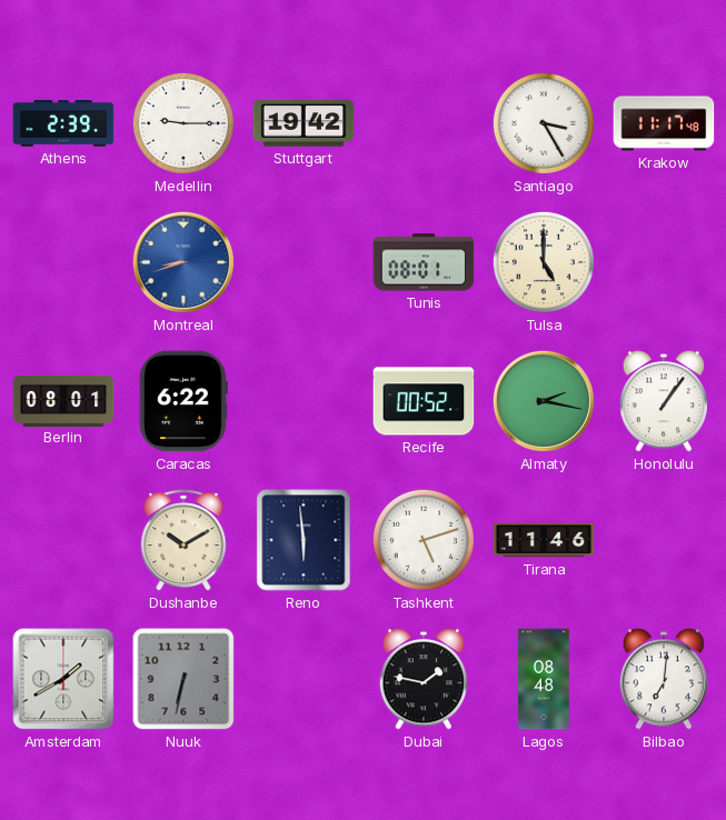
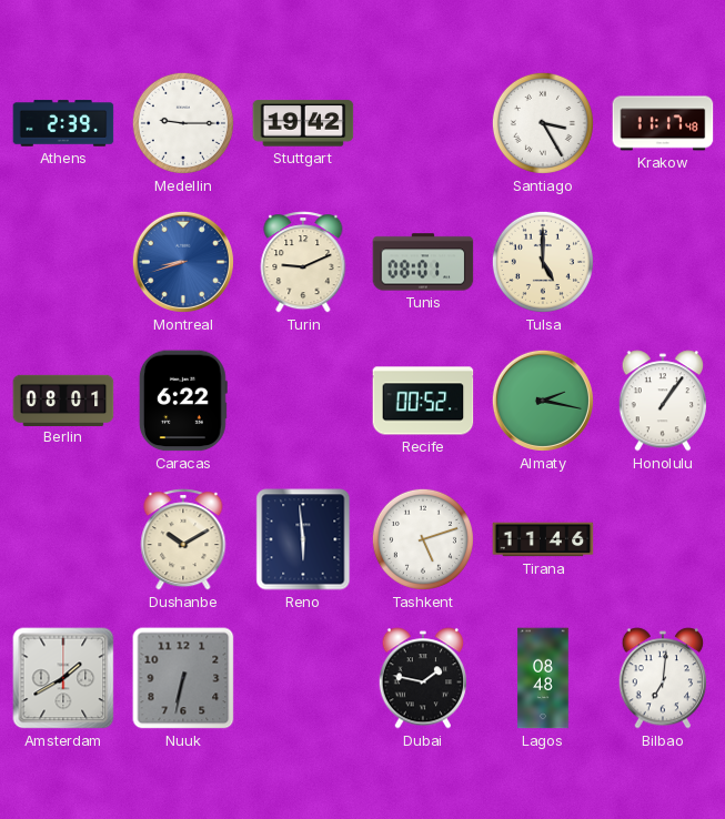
Turin: none -> 9:11
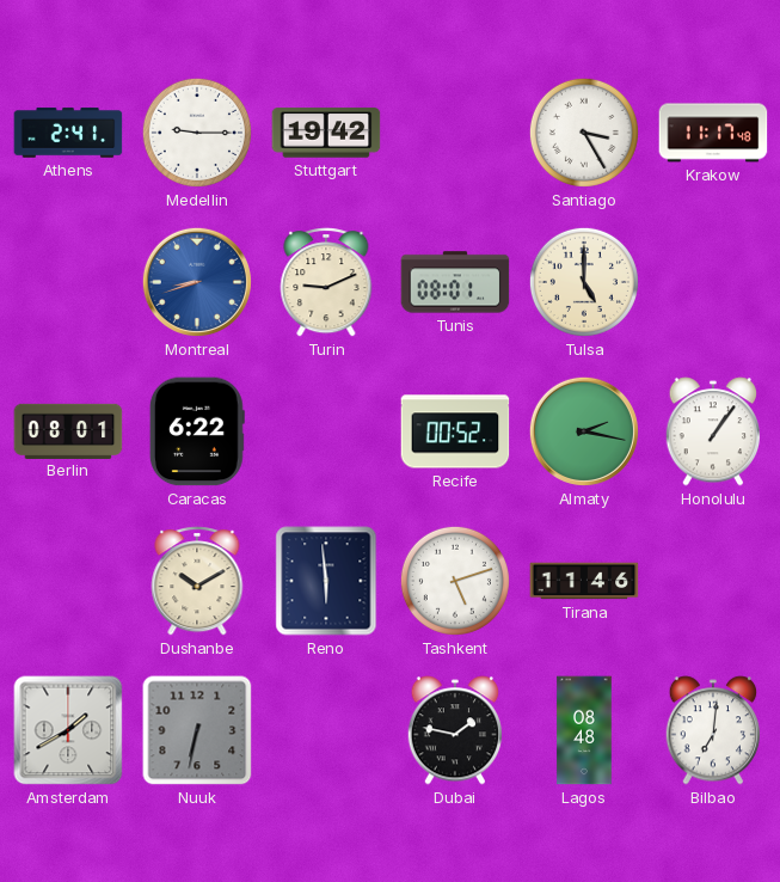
Athens: 2:39 -> 2:41
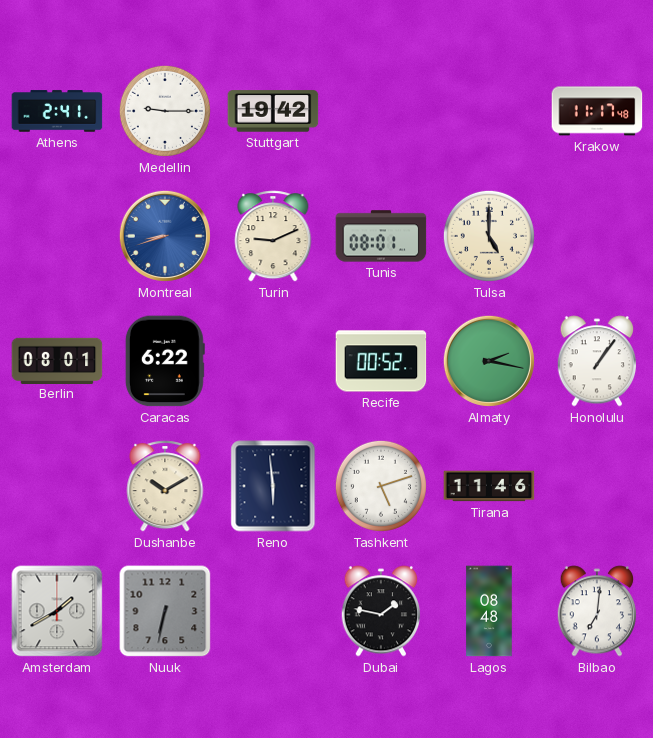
Santiago: 3:25 -> none
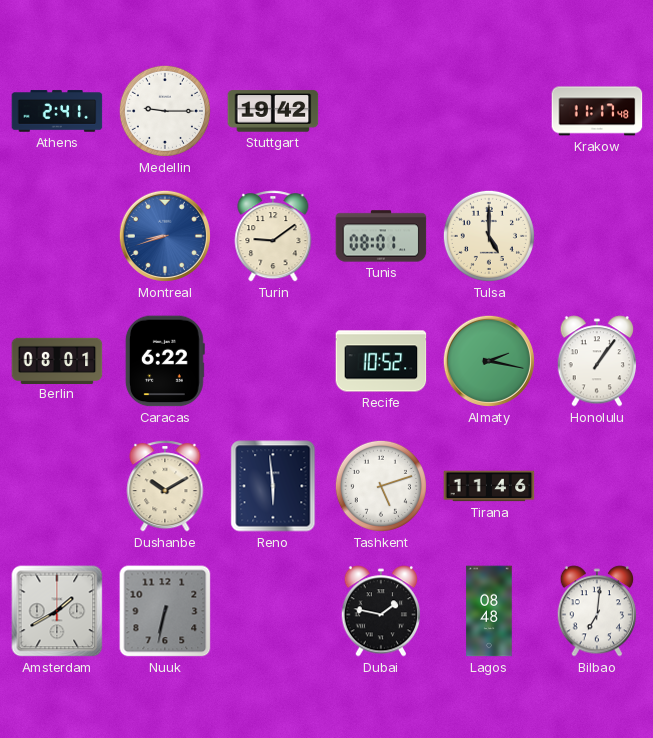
Turin: 9:11 -> 9:09
Recife: 00:52 -> 10:52
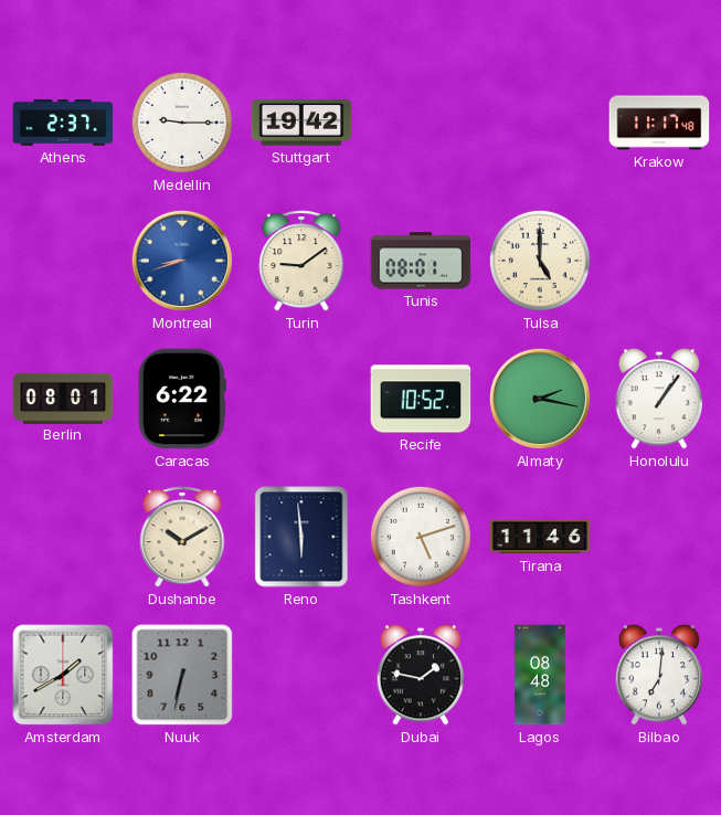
Athens: 2:41 -> 2:37
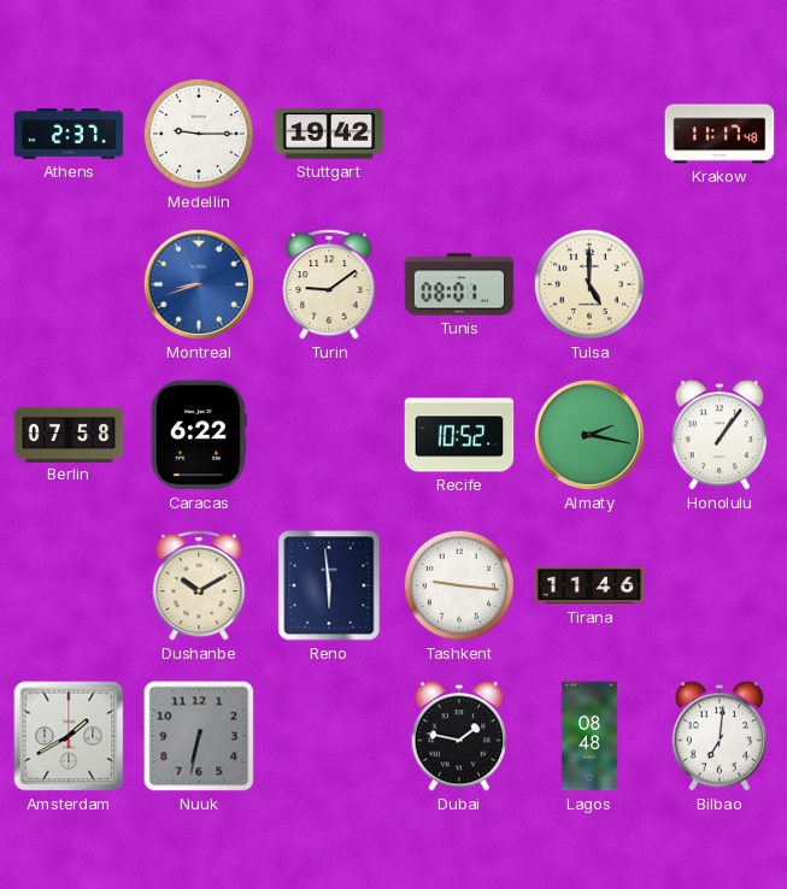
Berlin: 08:01 -> 07:58
Tashkent: 5:12 -> 9:16
